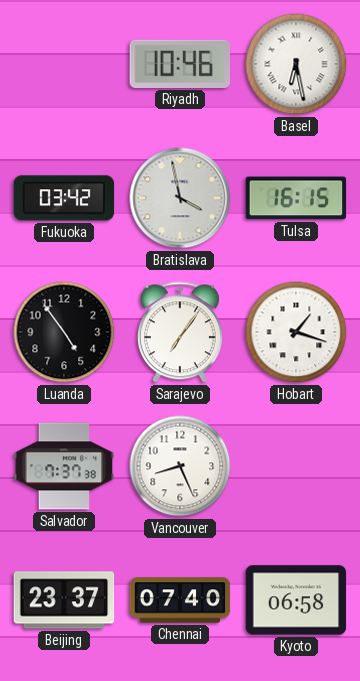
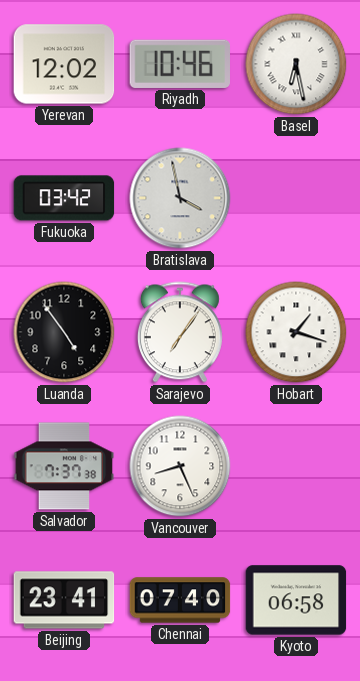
Yerevan: none -> 12:02
Tulsa: 16:15 -> none
Beijing: 23:37 -> 23:41
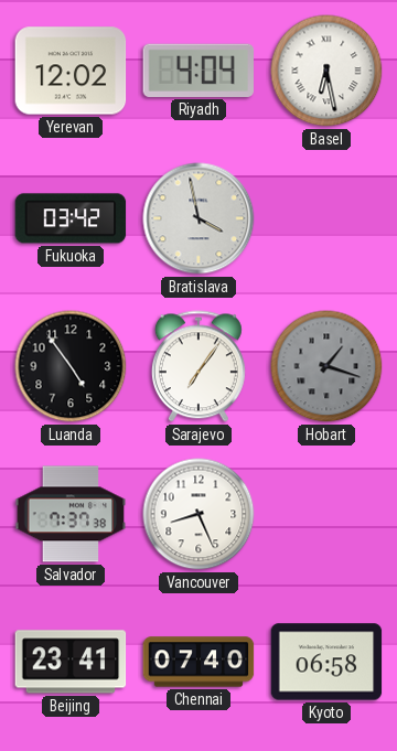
Riyadh: 10:46 -> 4:04
Hobart dial: white -> grey
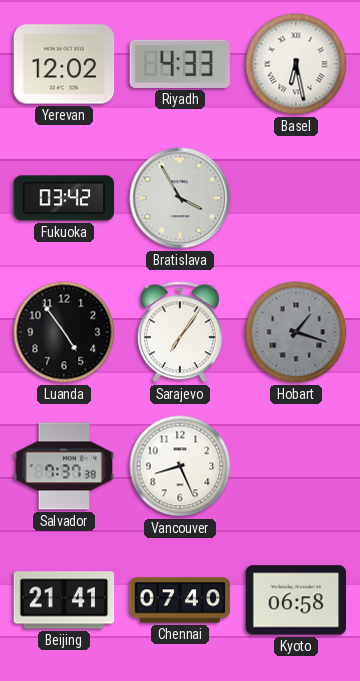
Riyadh: 4:04 -> 4:33
Bratislava: 3:58 -> 3:55
Beijing: 23:41 -> 21:41
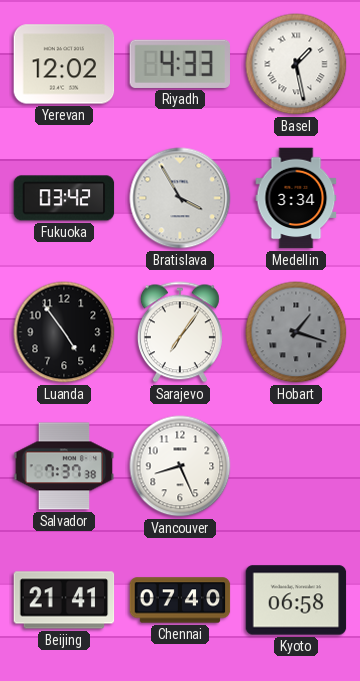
Basel: 6:28 -> 1:28
Medellin: none -> 3:34
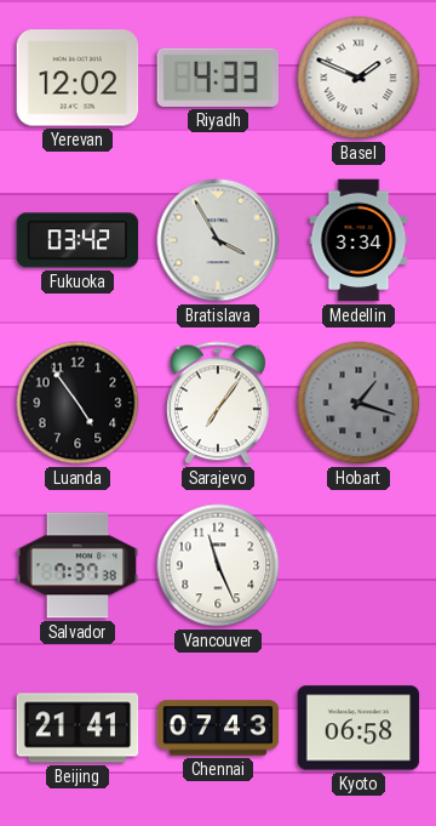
Basel: 1:28 -> 1:49
Vancouver: 8:26 -> 11:26
Chennai: 07:40 -> 07:43
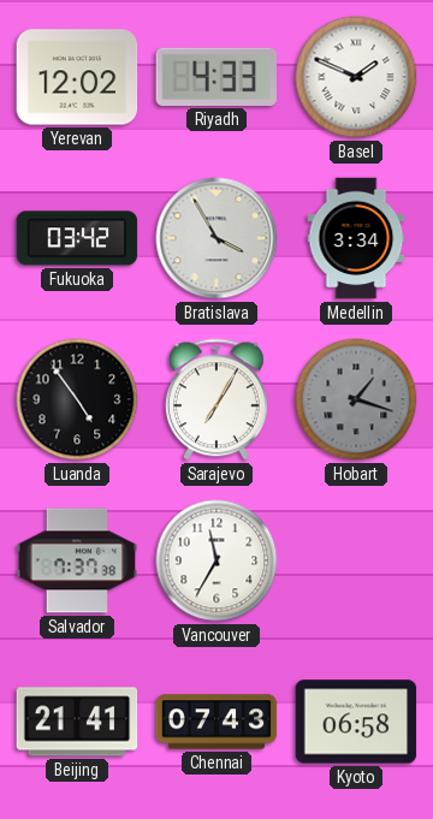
Sarajevo: 7:06 -> 7:05
Vancouver: 11:26 -> 11:35
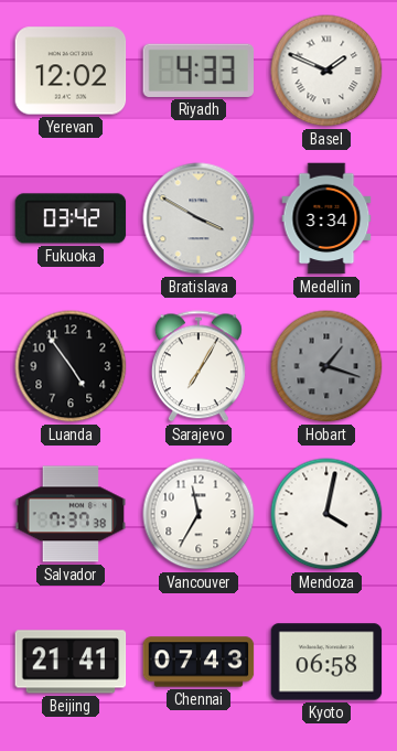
Bratislava: 3:55 -> 3:50
Mendoza: none -> 4:02
